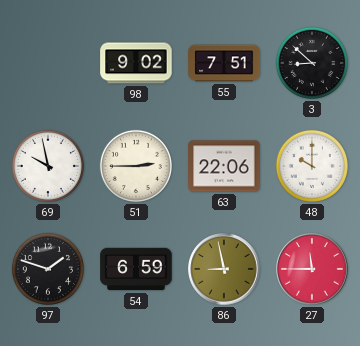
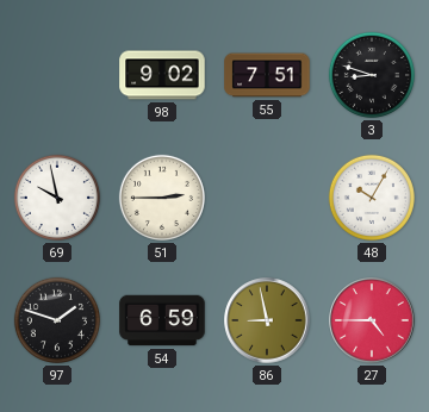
3: 8:52 -> 8:48
63: 22:06 -> none
48: 10:00 -> 10:05
27: 11:45 -> 4:45
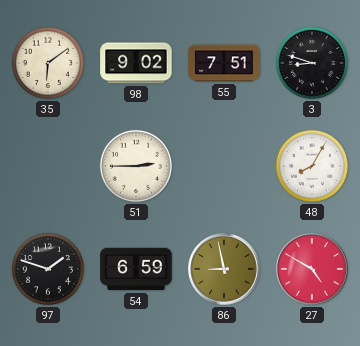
35: none -> 6:09
69: 9:58 -> none
48: 10:05 -> 8:05
27: 4:45 -> 4:50
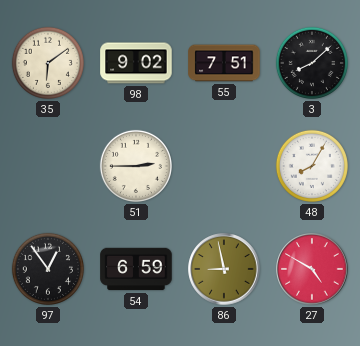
3: 8:48 -> 8:08
97: 1:48 -> 12:54
